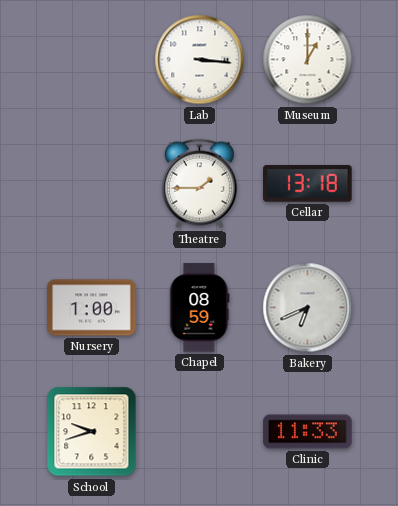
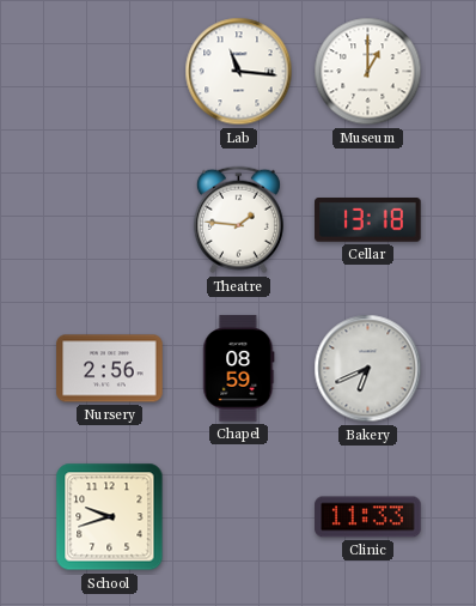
Lab: 3:16 -> 11:16
Theatre: 1:45 -> 1:46
Nursery: 1:00 -> 2:56
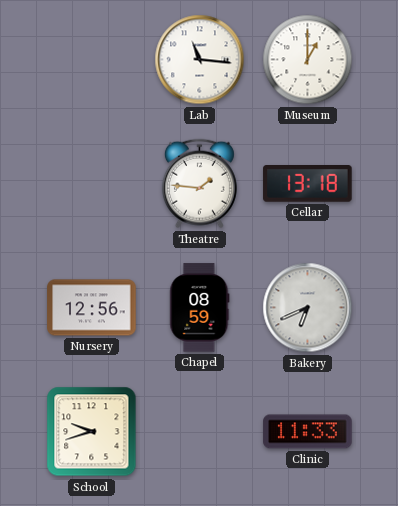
Nursery: 2:56 -> 12:56
